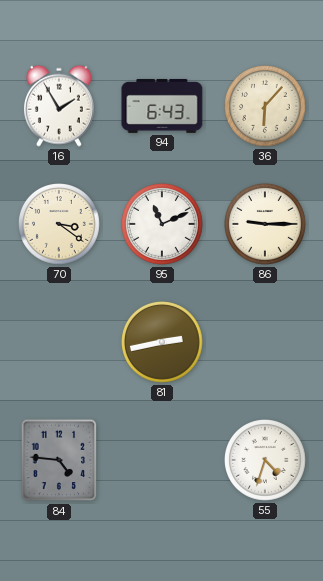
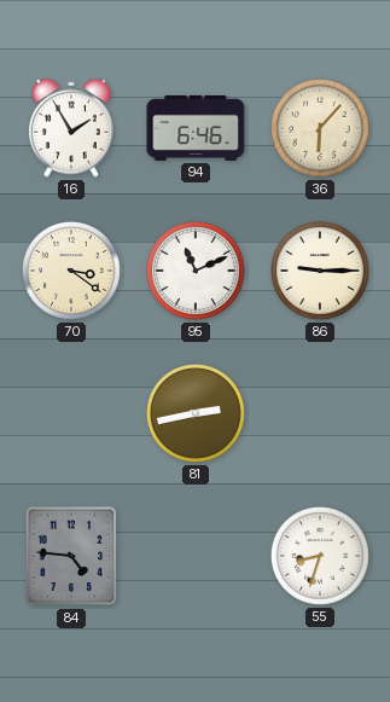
94: 6:43 -> 6:46
55: 4:33 -> 8:33
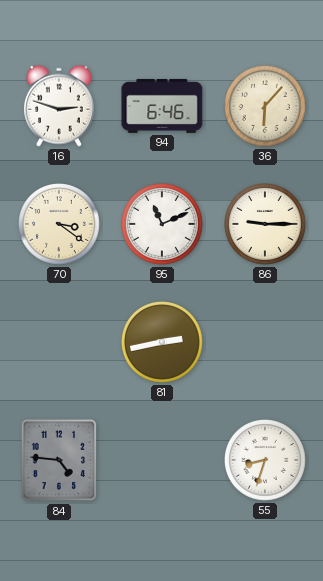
16: 1:55 -> 2:48
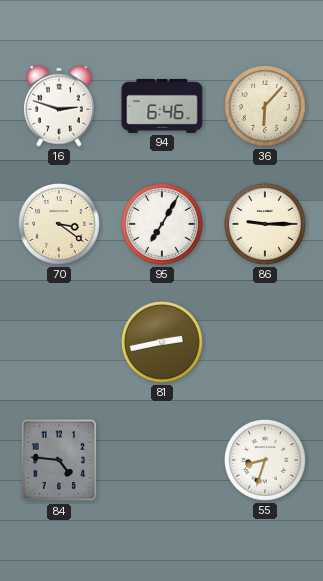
95: 11:11 -> 7:05
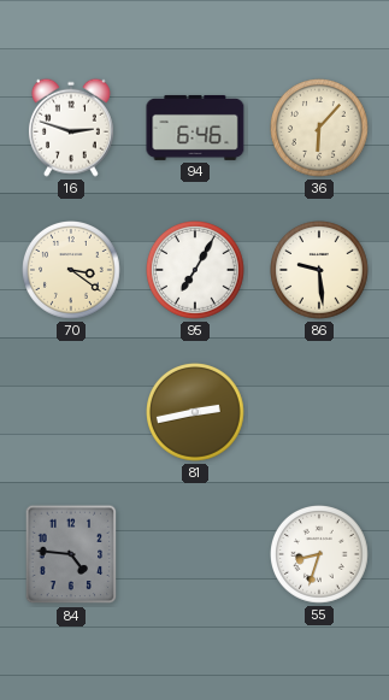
86: 9:15 -> 9:29
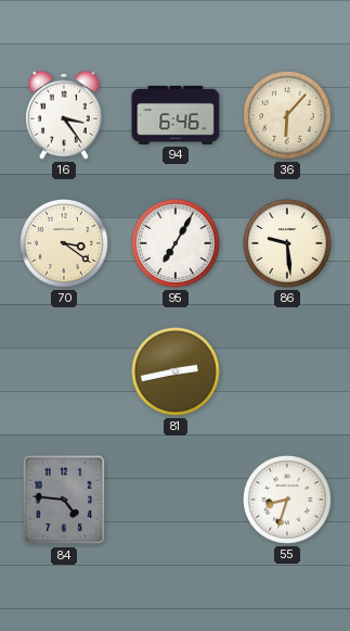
16: 2:48 -> 3:24
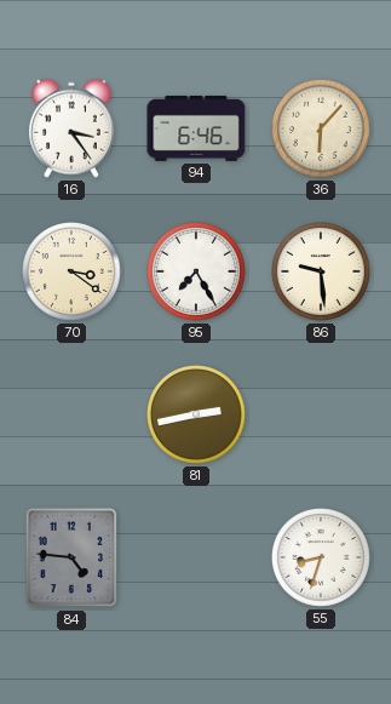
95: 7:05 -> 7:25
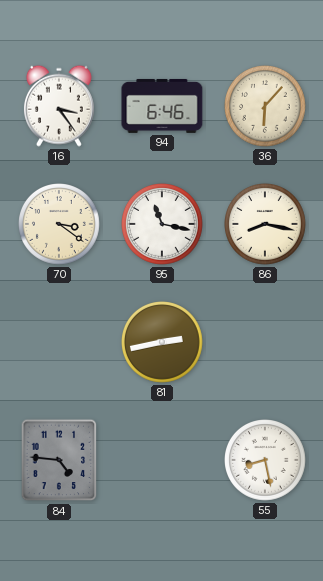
95: 7:25 -> 11:17
86: 9:29 -> 8:17
55: 8:33 -> 8:28
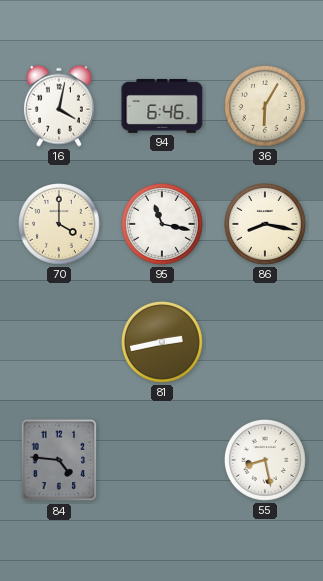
16: 3:24 -> 4:02
36: 6:07 -> 6:05
70: 3:21 -> 4:00
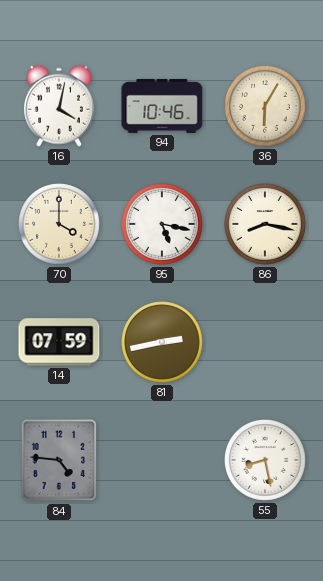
94: 6:46 -> 10:46
95: 11:17 -> 5:17
14: none -> 07:59
